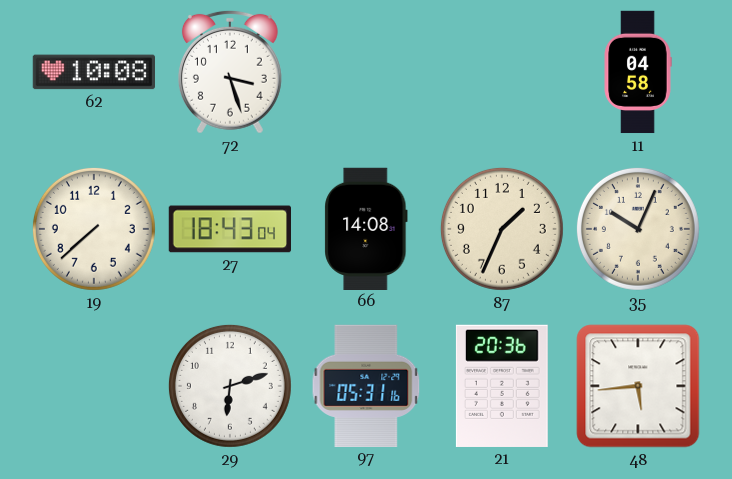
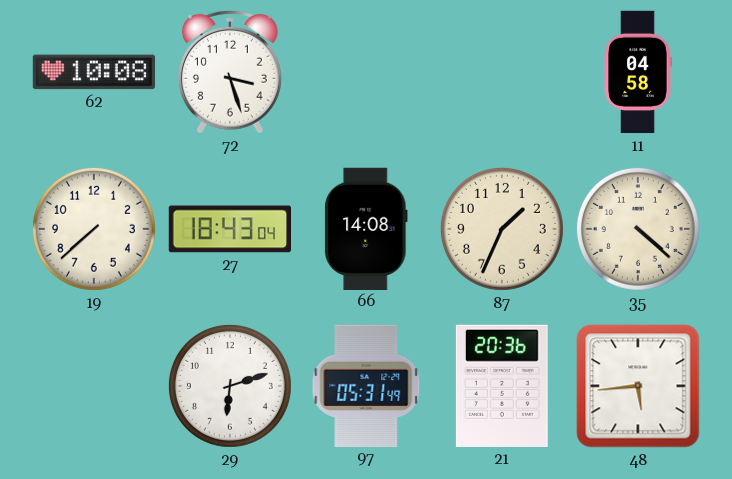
35: 10:04 -> 4:22
97: 05:31:16 -> 05:31:49
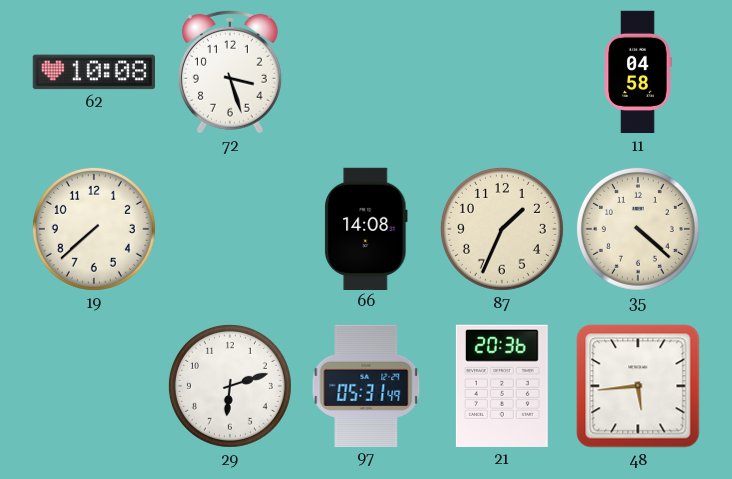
27: 18:43 -> none
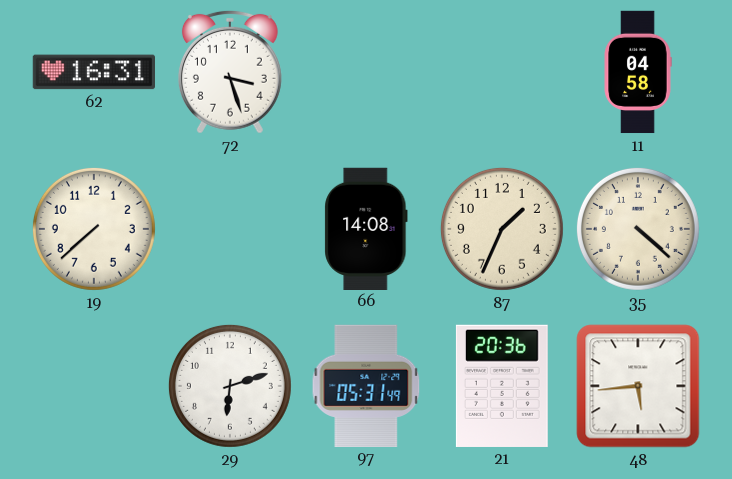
62: 10:08 -> 16:31
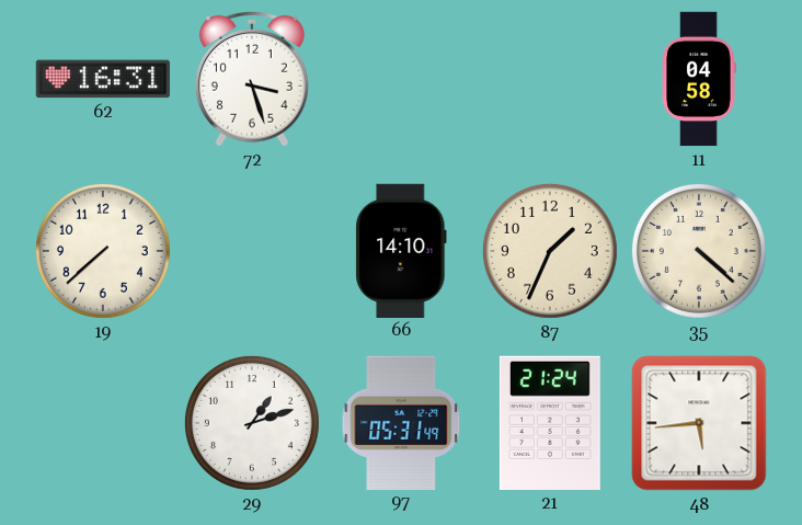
66: 14:08 -> 14:10
29: 6:12 -> 1:12
21: 20:36 -> 21:24
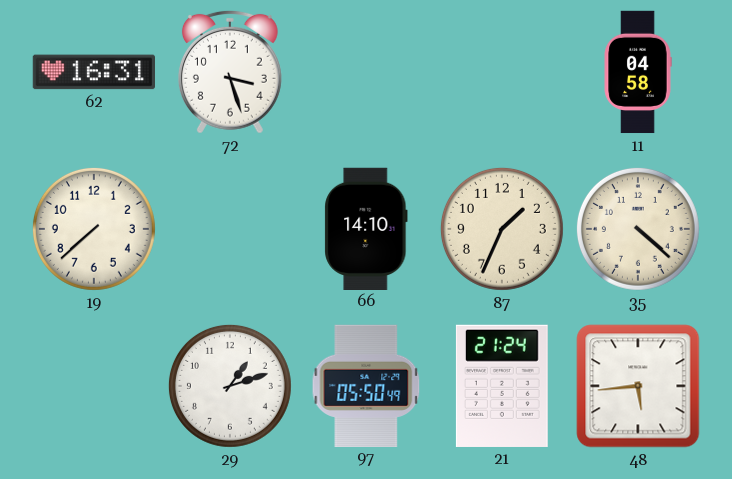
97: 05:31 -> 05:50
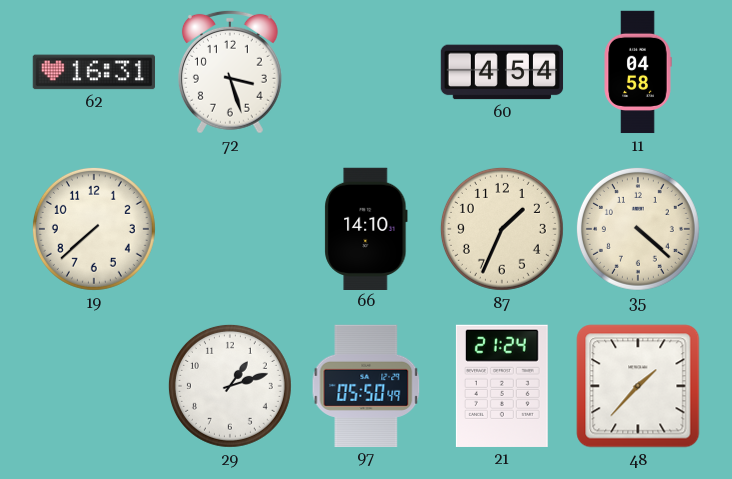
60: none -> 4:54
48: 5:44 -> 1:37
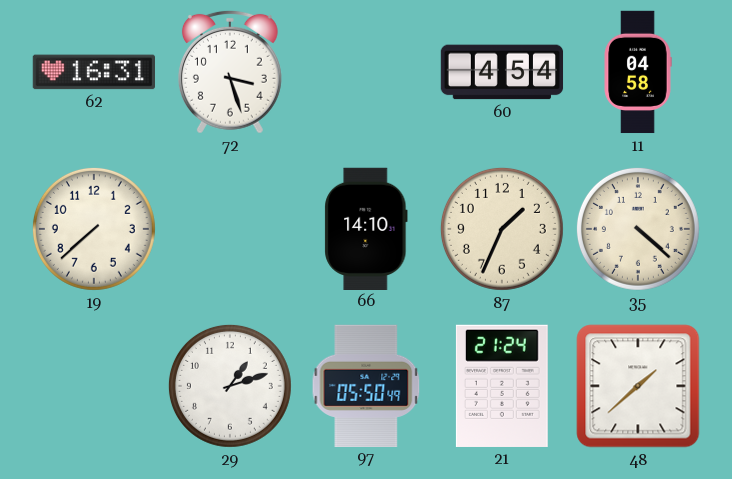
48: 1:37 -> 1:38
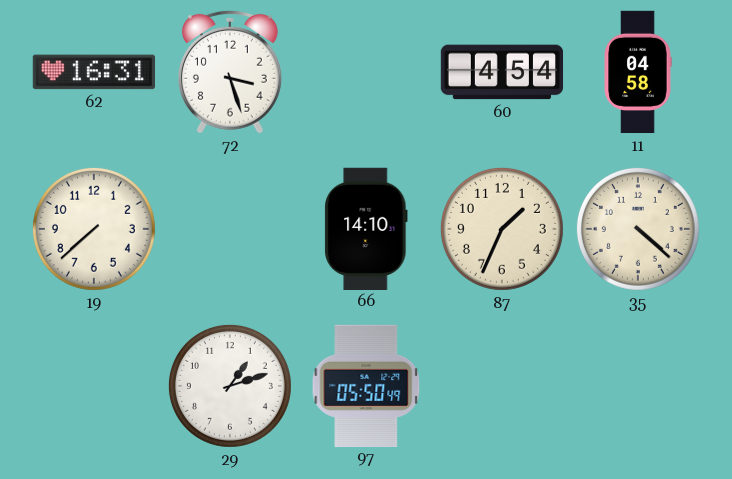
21: 21:24 -> none
48: 1:38 -> none
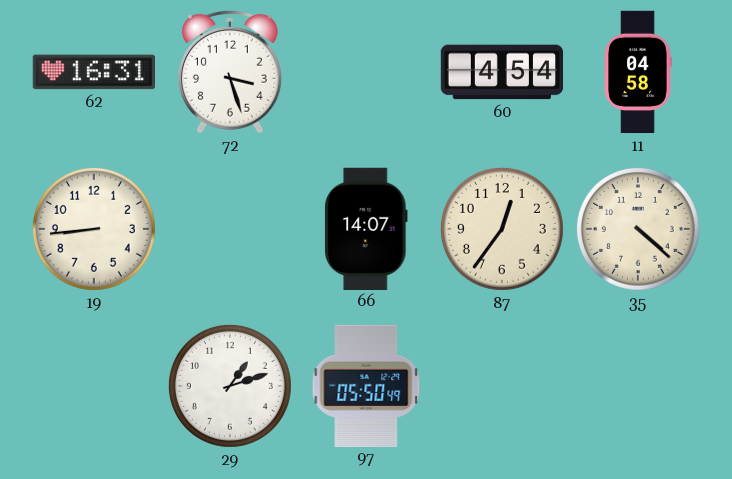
19: 7:38 -> 8:44
66: 14:10 -> 14:07
87: 1:34 -> 12:36
